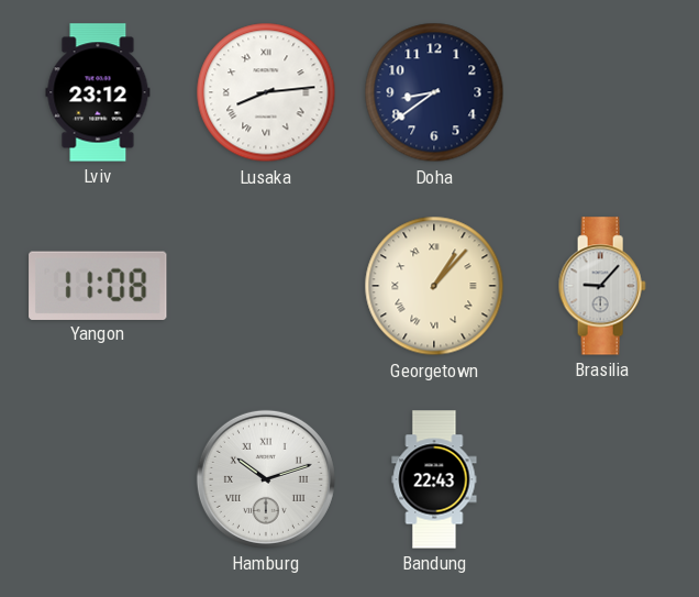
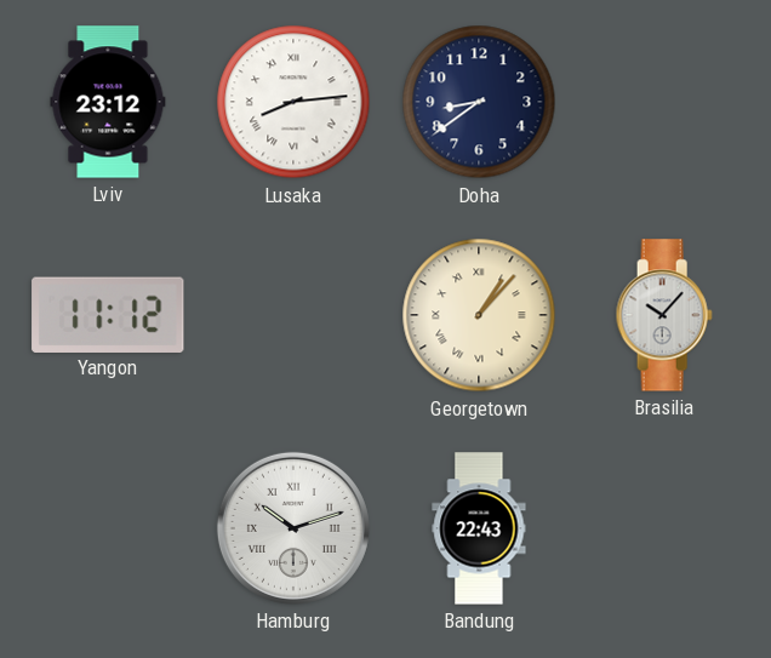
Yangon: 11:08 -> 11:12
Brasilia: 9:07 -> 10:07
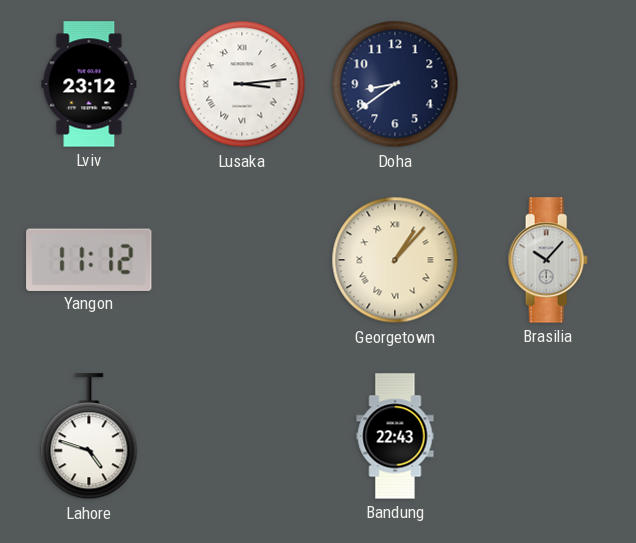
Lusaka: 8:14 -> 3:14
Lahore: none -> 4:48
Hamburg: 10:12 -> none
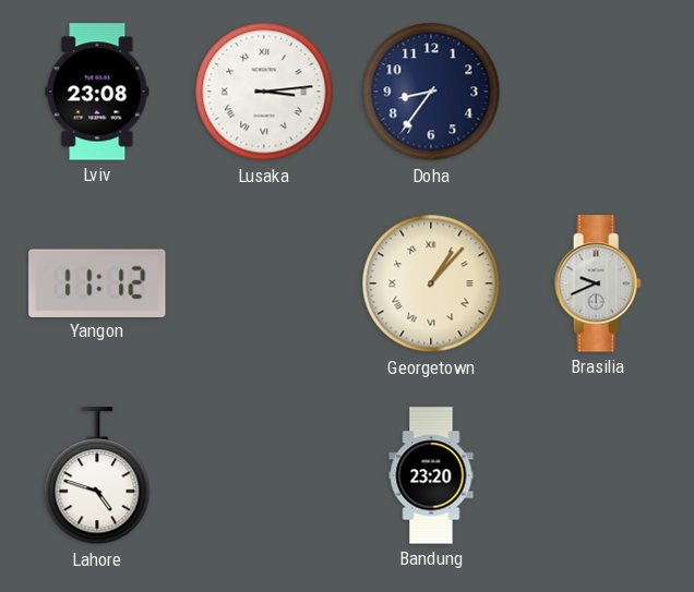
Lviv: 23:12 -> 23:08
Doha: 8:39 -> 8:36
Brasilia: 10:07 -> 9:41
Bandung: 22:43 -> 23:20
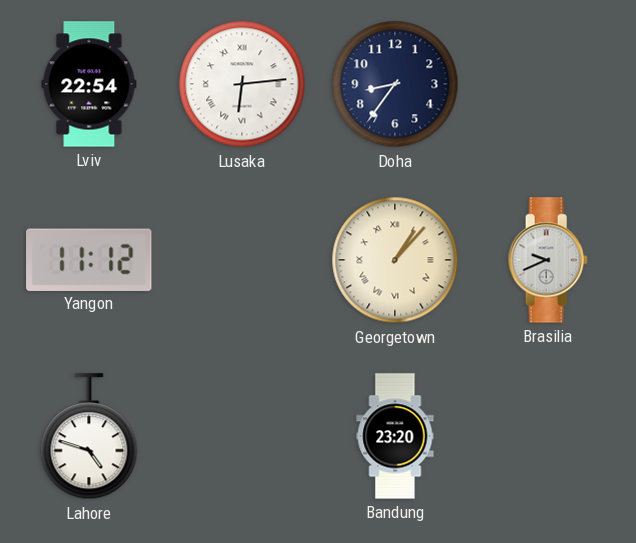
Lviv: 23:08 -> 22:54
Lusaka: 3:14 -> 6:14
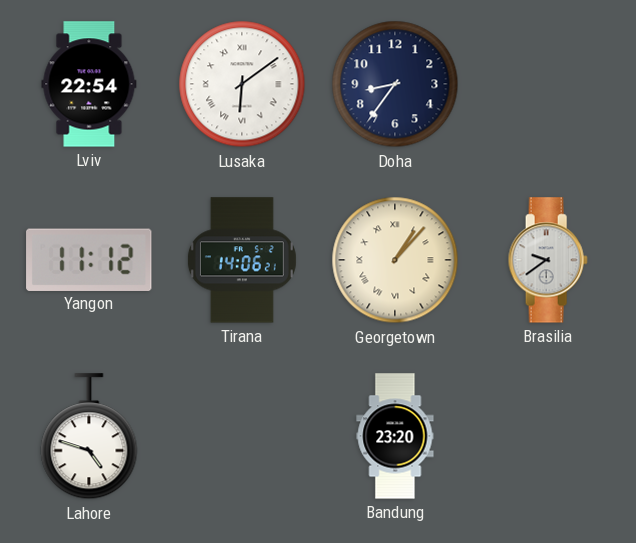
Lusaka: 6:14 -> 6:09
Tirana: none -> 14:06
Brasilia: 9:41 -> 9:39
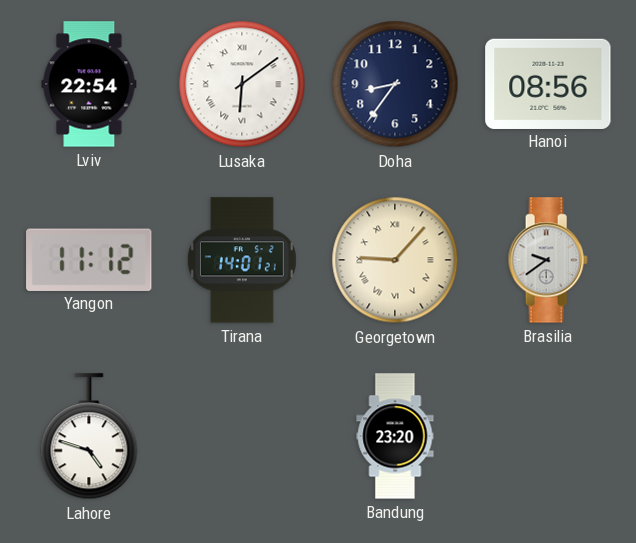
Hanoi: none -> 08:56
Tirana: 14:06 -> 14:01
Georgetown: 1:07 -> 9:07
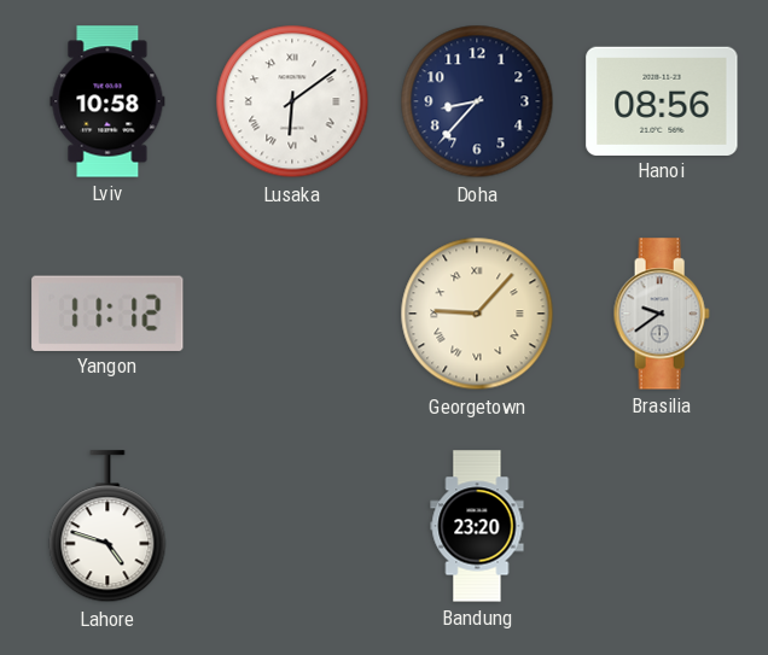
Lviv: 22:54 -> 10:58
Doha: 8:36 -> 8:37
Tirana: 14:01 -> none
